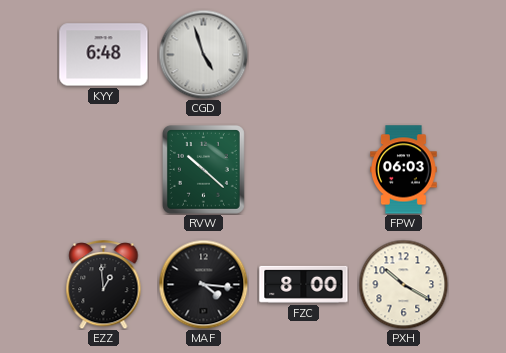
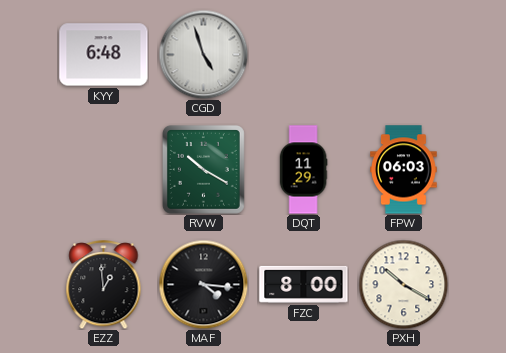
RVW: 10:22 -> 10:20
DQT: none -> 11:29
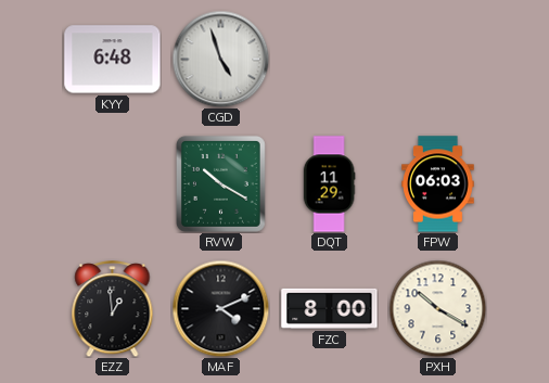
MAF: 4:16 -> 4:11
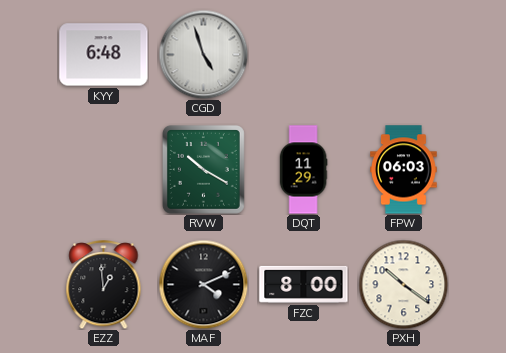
PXH: 10:20 -> 10:21
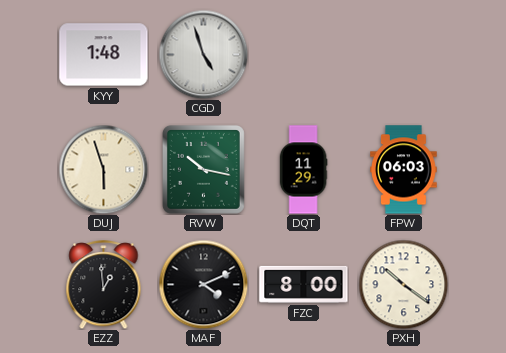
KYY: 6:48 -> 1:48
DUJ: none -> 5:57
RVW: 10:20 -> 10:17
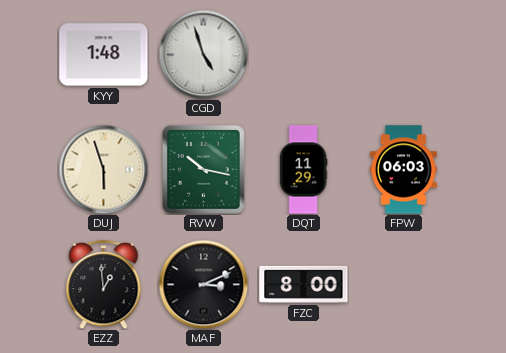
MAF: 4:11 -> 3:11
PXH: 10:21 -> none
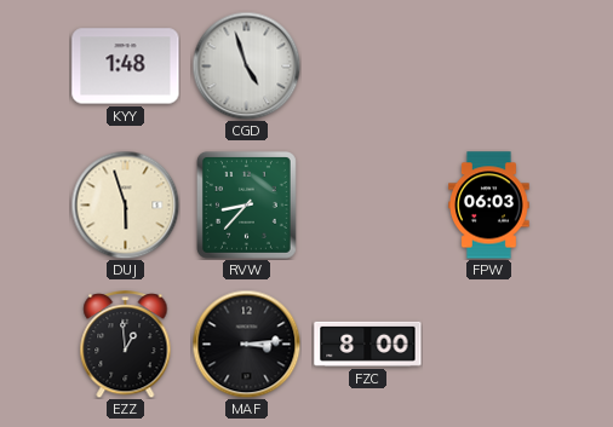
RVW: 10:17 -> 8:37
DQT: 11:29 -> none
MAF: 3:11 -> 3:14
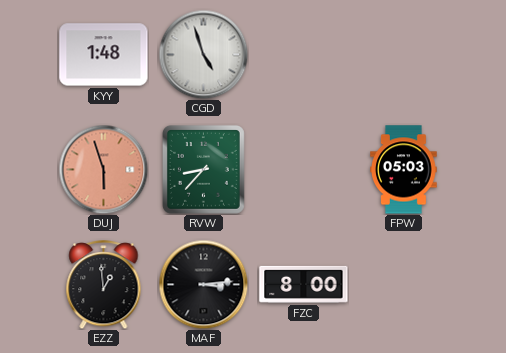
DUJ dial: cream -> salmon
FPW: 06:03 -> 05:03
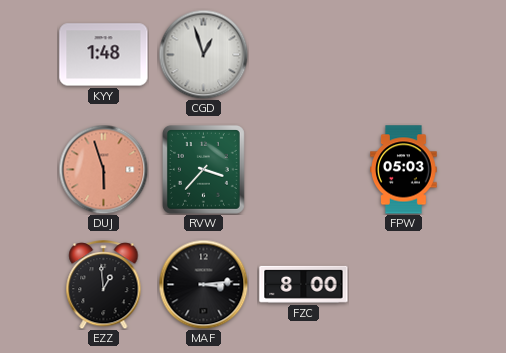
CGD: 4:57 -> 12:57
RVW: 8:37 -> 3:37
